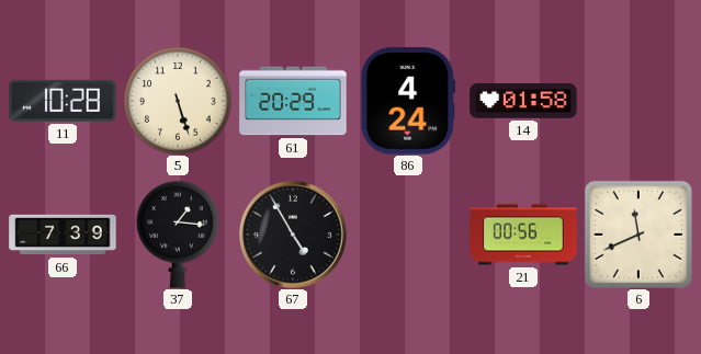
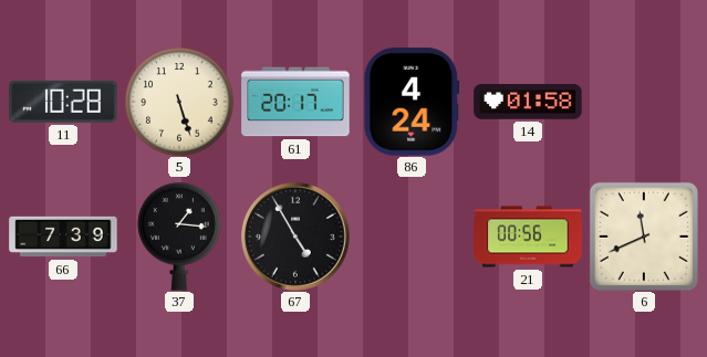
61: 20:29 -> 20:17
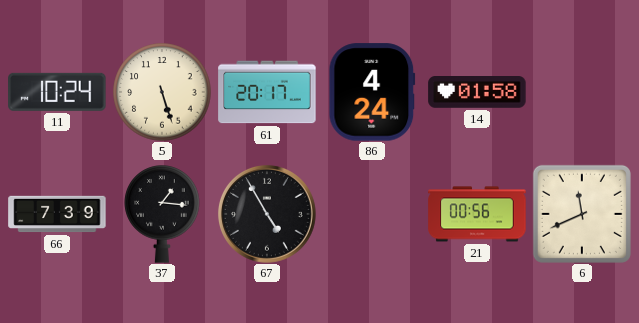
11: 10:28 -> 10:24
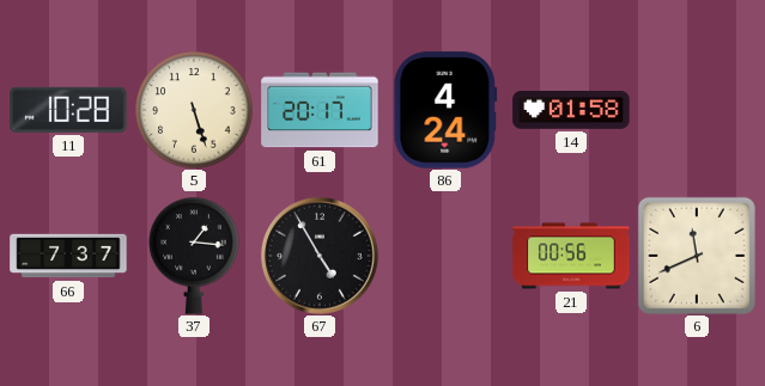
11: 10:24 -> 10:28
66: 7:39 -> 7:37
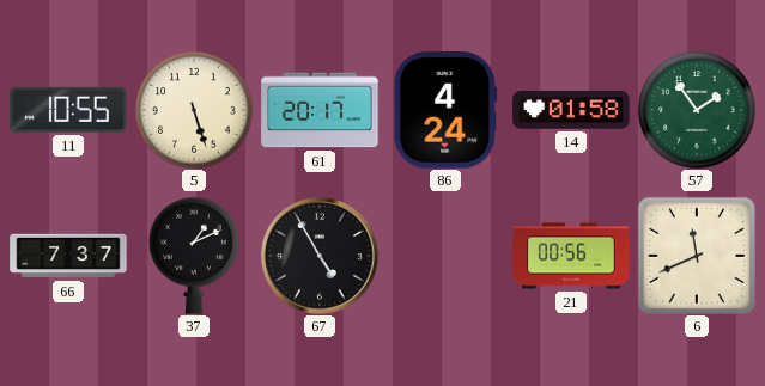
11: 10:28 -> 10:55
57: none -> 1:54
37: 1:16 -> 1:11
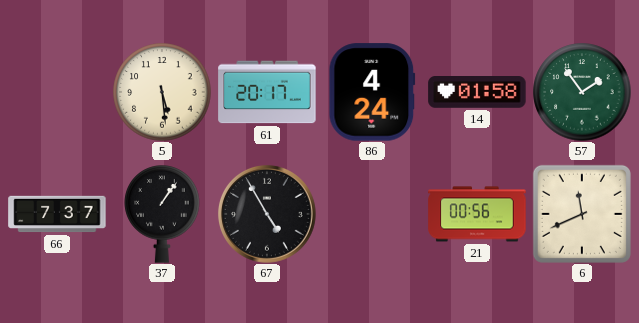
11: 10:55 -> none
5: 5:27 -> 5:29
37: 1:11 -> 1:06
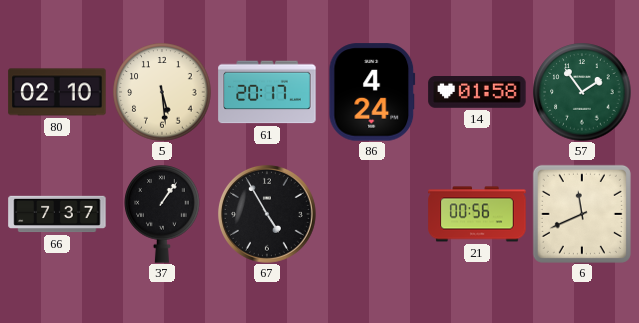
80: none -> 02:10
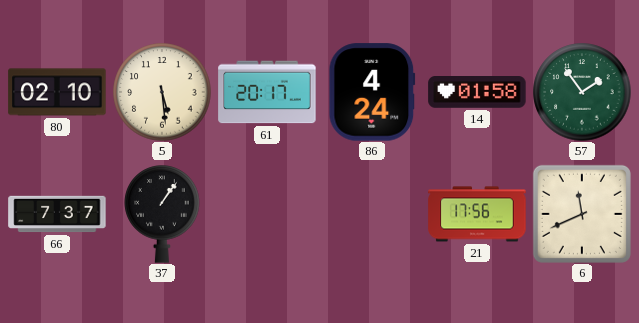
67: 4:55 -> none
21: 00:56 -> 17:56
